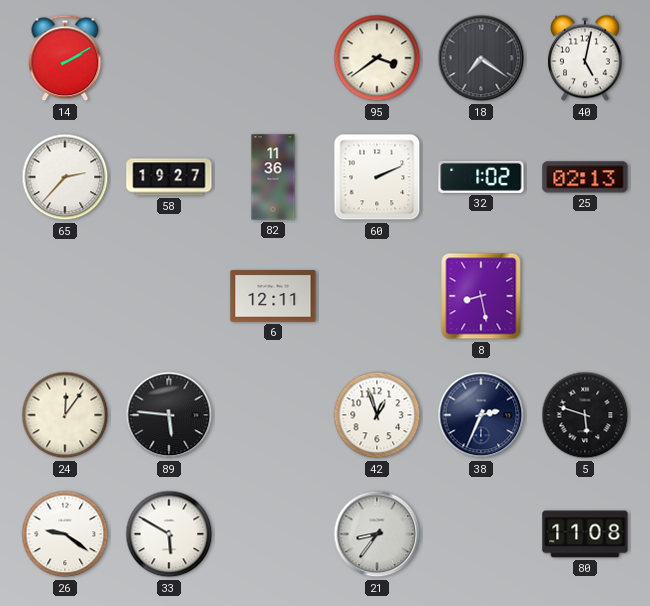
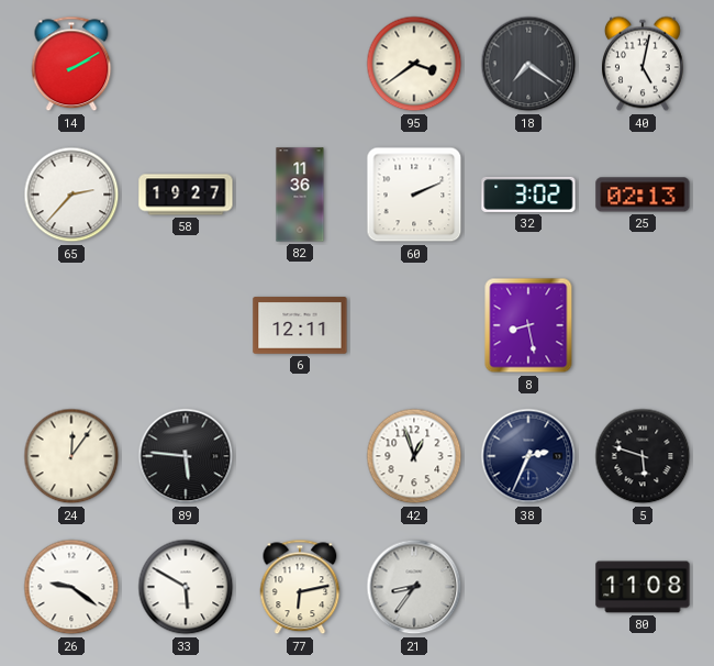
32: 1:02 -> 3:02
77: none -> 6:13
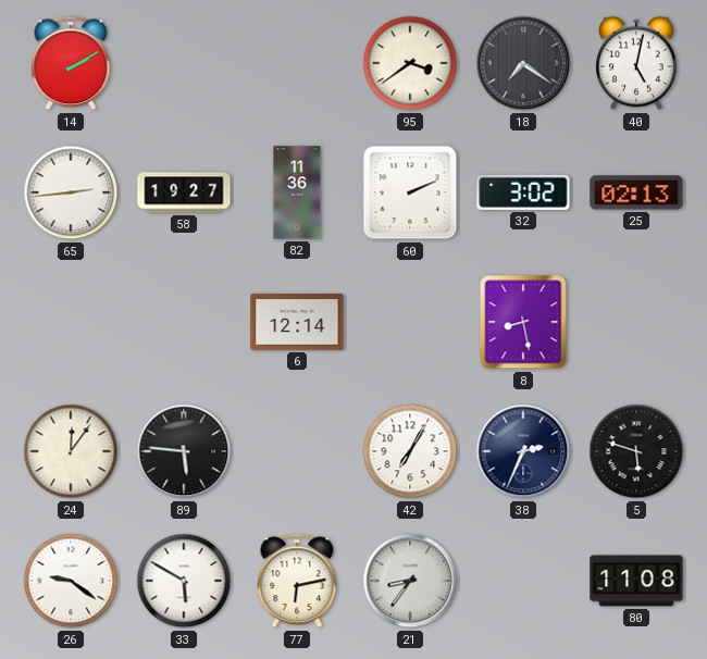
65: 2:37 -> 2:44
6: 12:11 -> 12:14
42: 12:57 -> 7:05
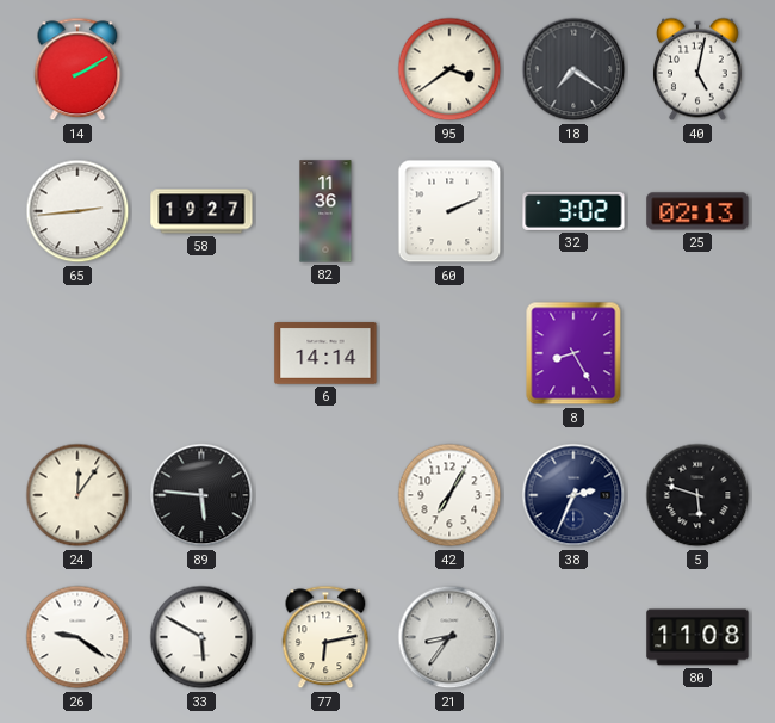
6: 12:14 -> 14:14
8: 8:28 -> 8:25
